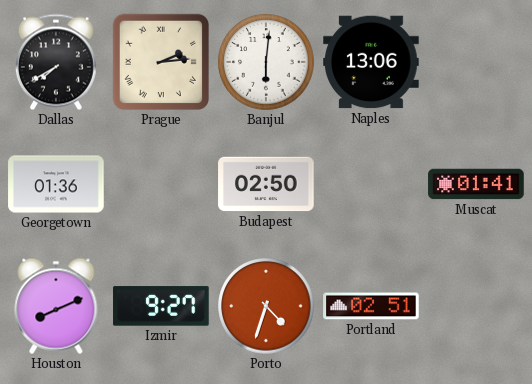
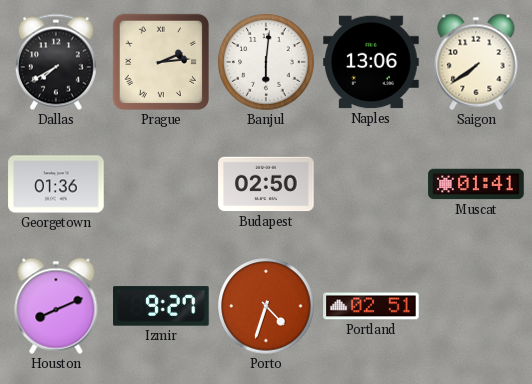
Saigon: none -> 7:39
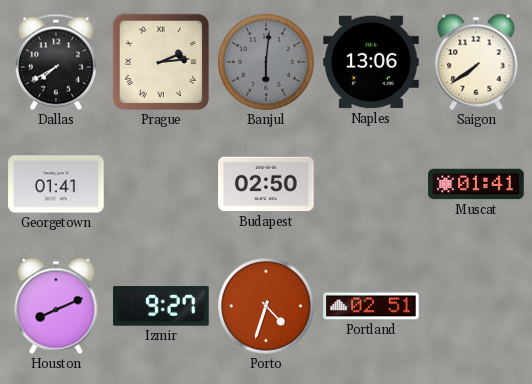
Banjul dial: white -> grey
Georgetown: 01:36 -> 01:41
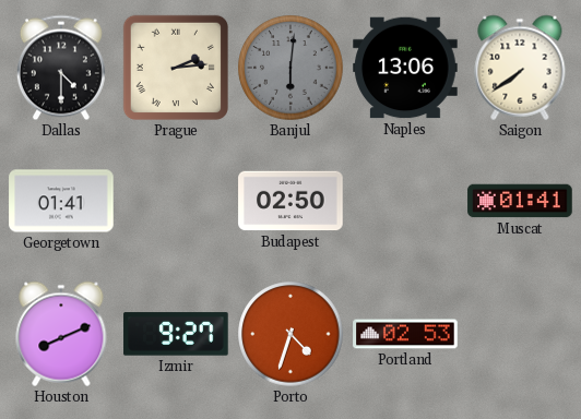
Dallas: 7:40 -> 4:30
Portland: 02:51 -> 02:53
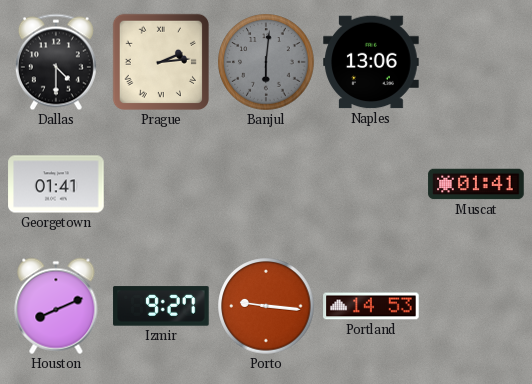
Saigon: 7:39 -> none
Budapest: 02:50 -> none
Porto: 4:33 -> 9:16
Portland: 02:53 -> 14:53
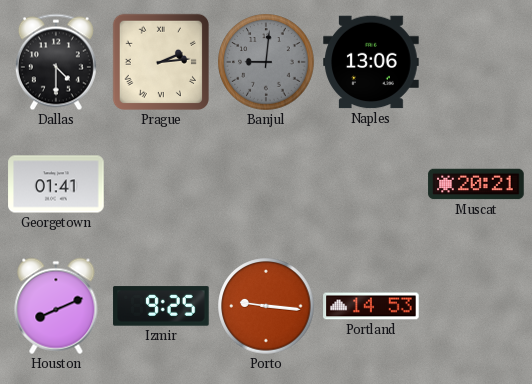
Banjul: 6:01 -> 9:01
Muscat: 01:41 -> 20:21
Izmir: 9:27 -> 9:25
